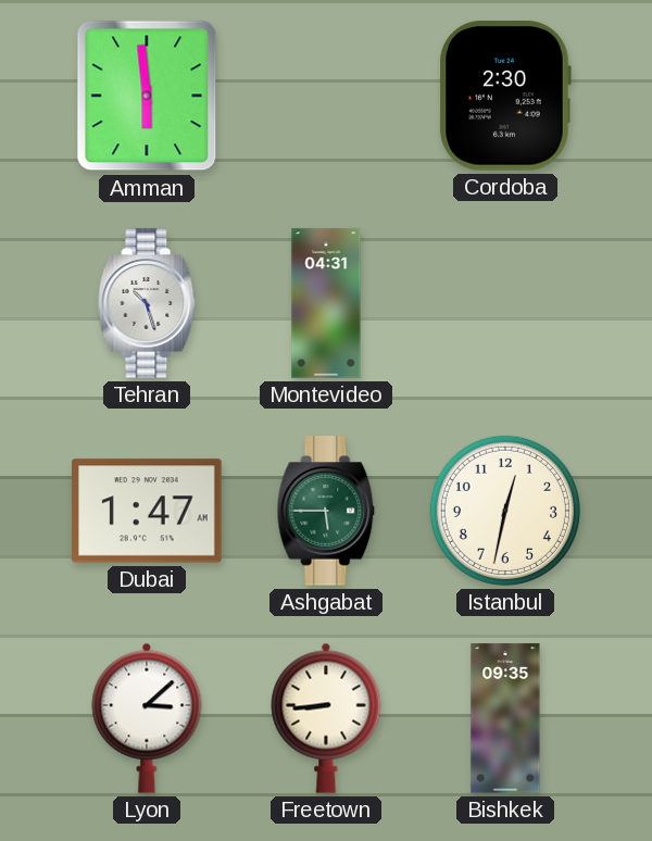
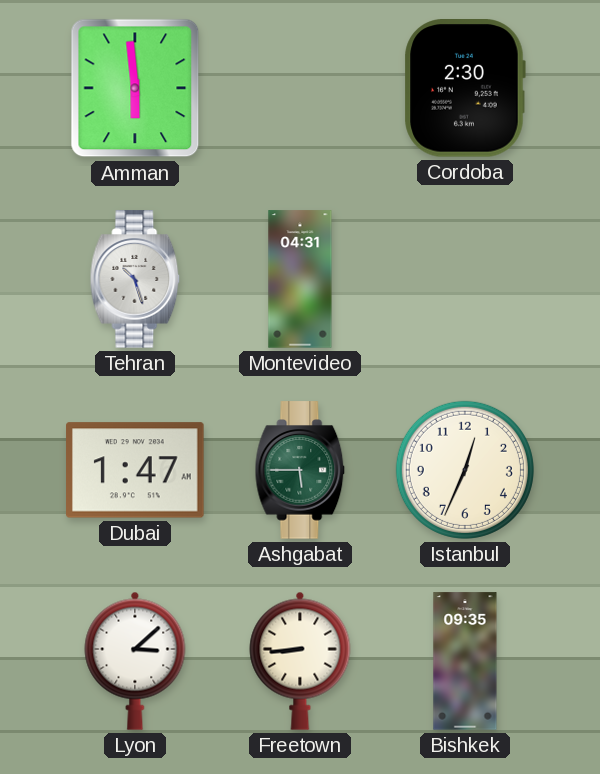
Istanbul: 12:32 -> 12:34
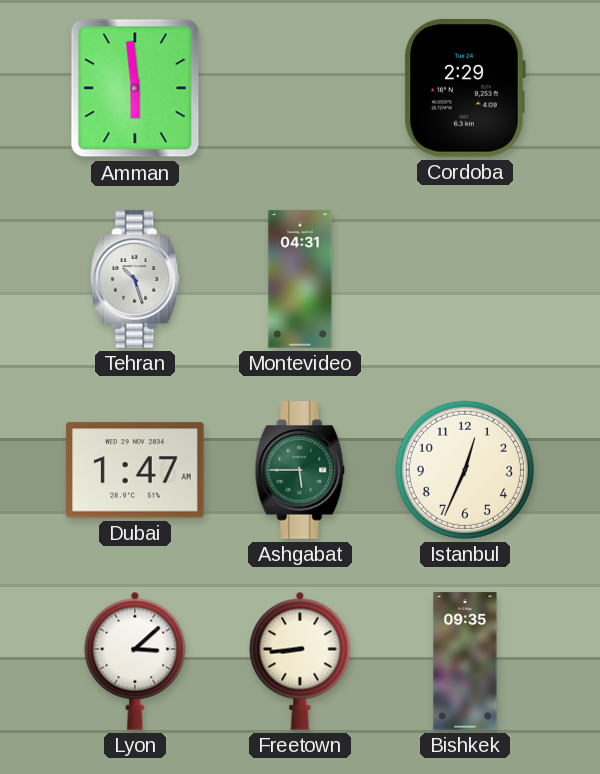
Cordoba: 2:30 -> 2:29
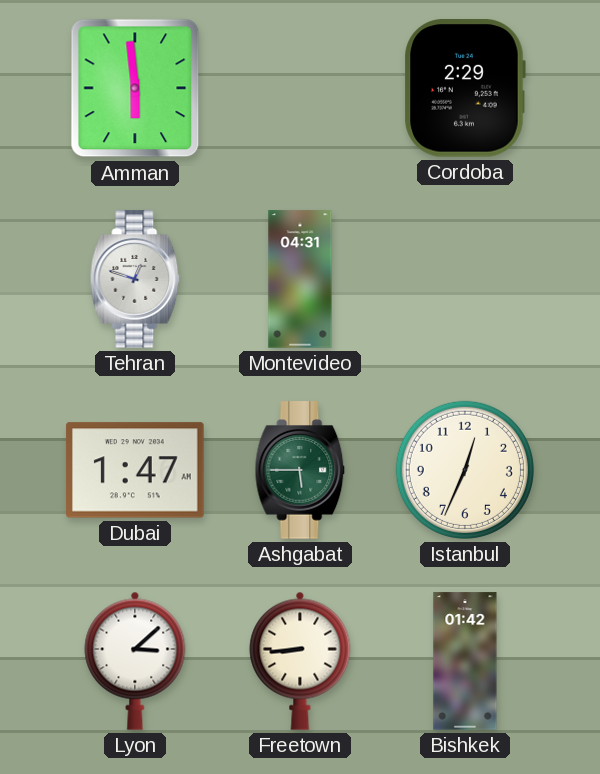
Tehran: 10:27 -> 12:48
Bishkek: 09:35 -> 01:42
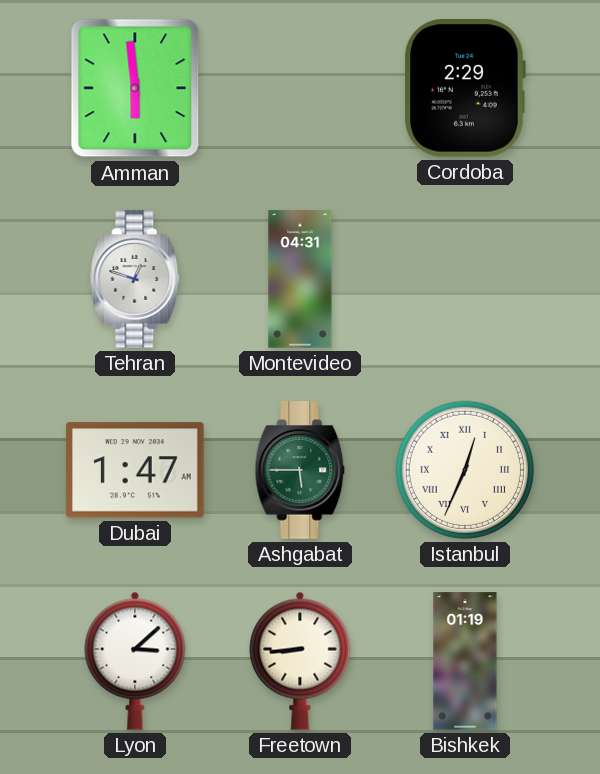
Istanbul numerals: Arabic -> Roman
Bishkek: 01:42 -> 01:19
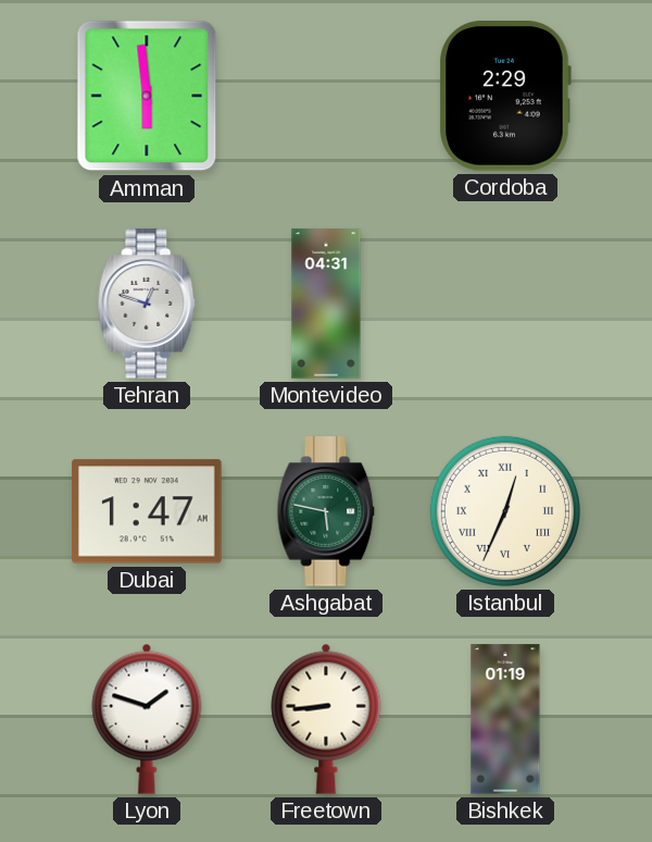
Ashgabat: 5:45 -> 5:47
Lyon: 3:08 -> 1:48
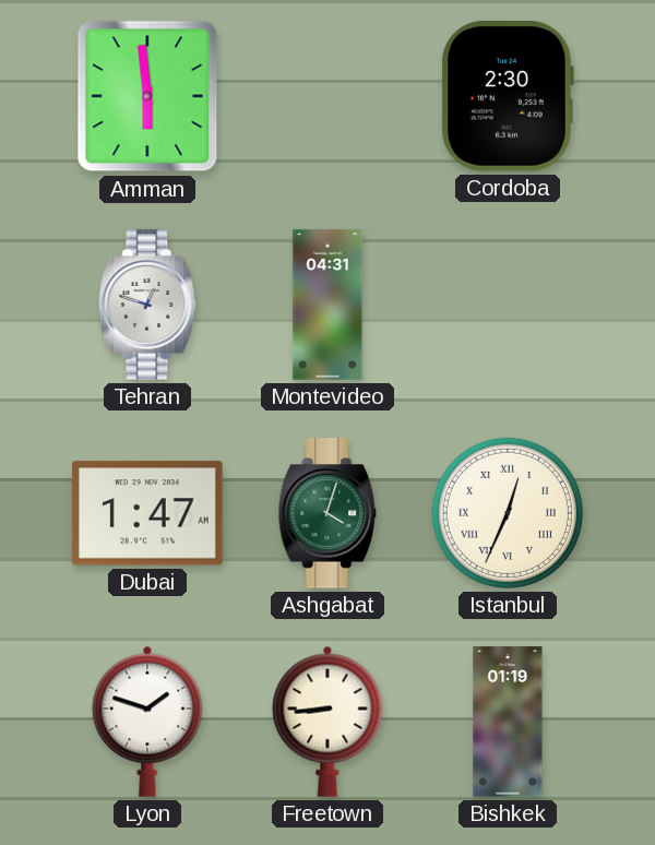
Cordoba: 2:29 -> 2:30
Ashgabat: 5:47 -> 4:03
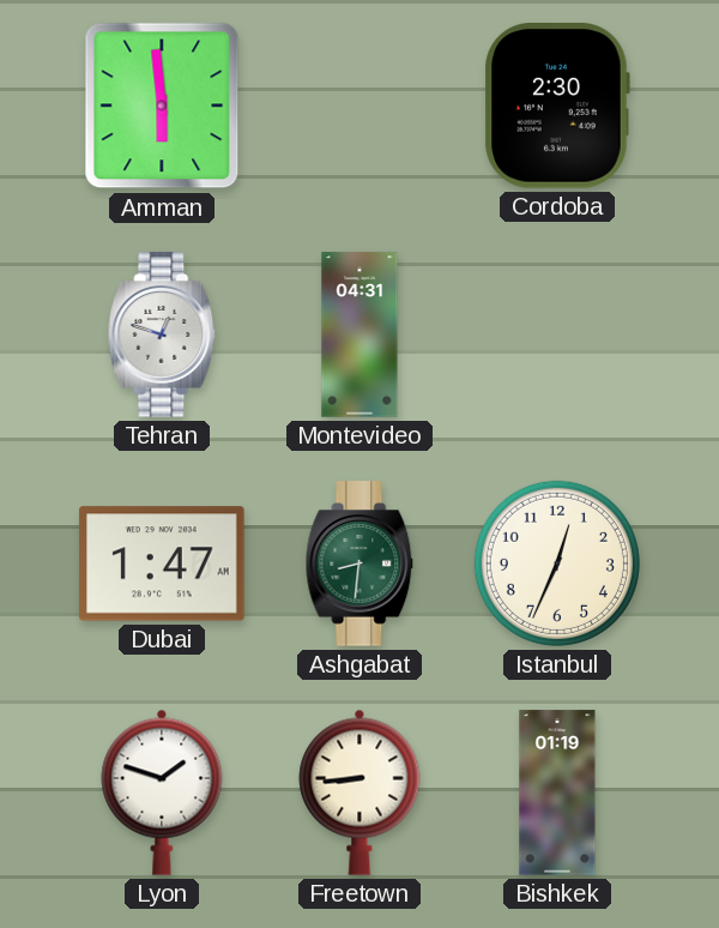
Ashgabat: 4:03 -> 8:31
Istanbul numerals: Roman -> Arabic
